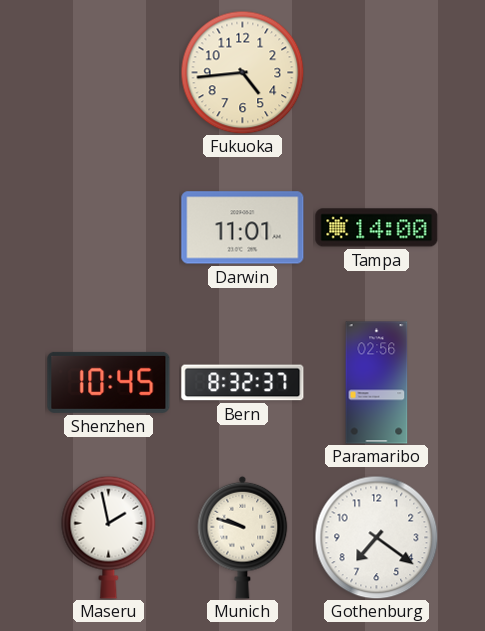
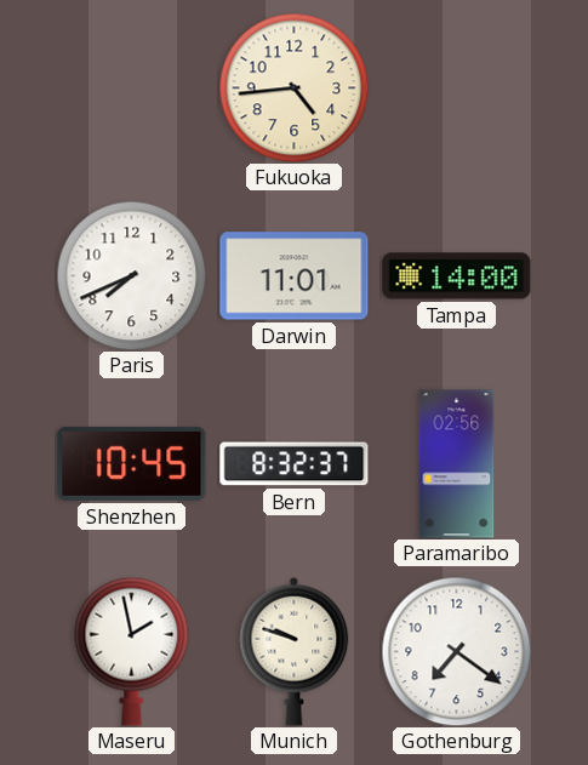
Paris: none -> 7:41
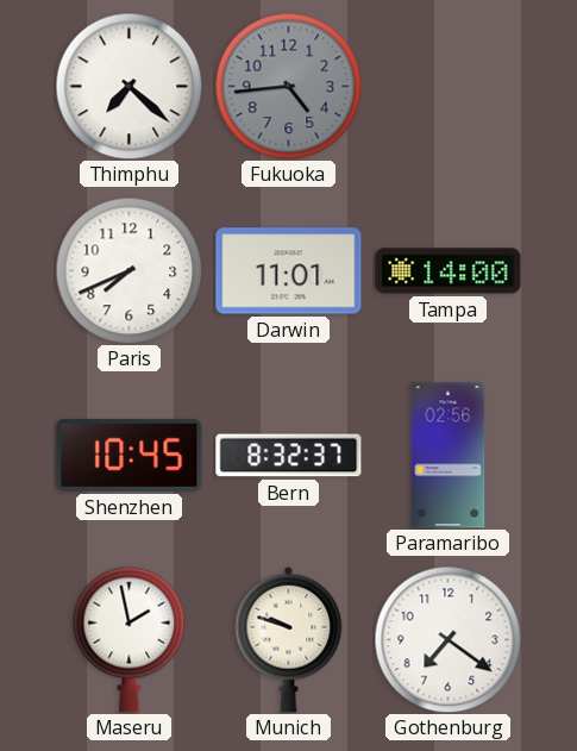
Thimphu: none -> 7:22
Fukuoka dial: cream -> grey
